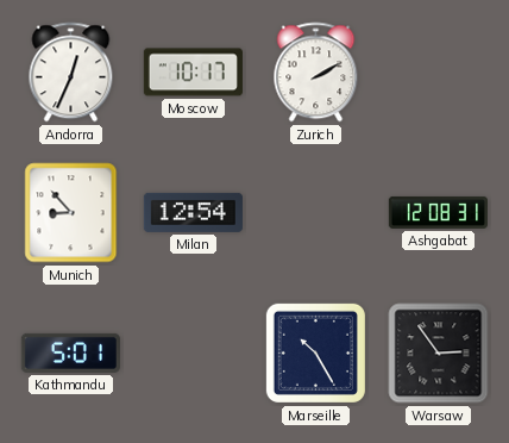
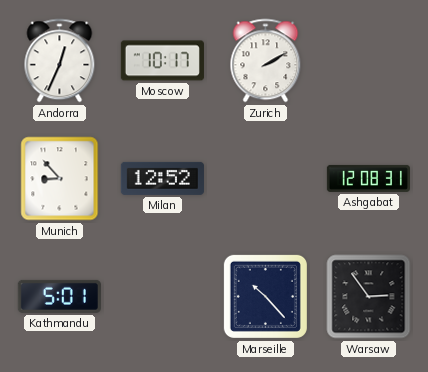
Milan: 12:54 -> 12:52
Marseille: 10:25 -> 10:23
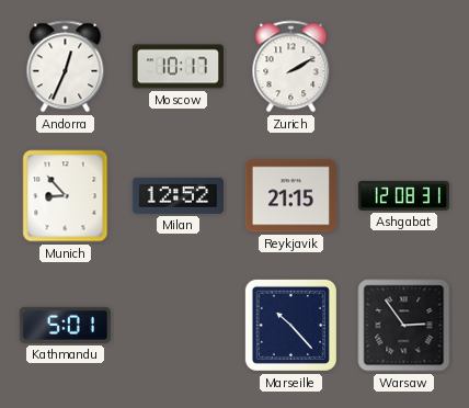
Reykjavik: none -> 21:15
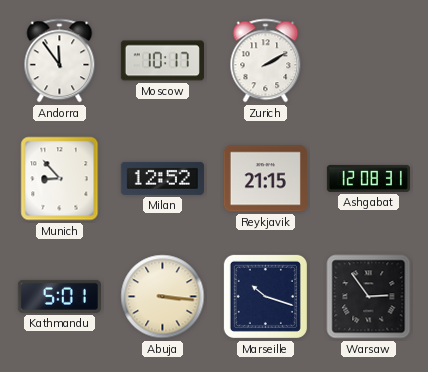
Andorra: 12:34 -> 11:54
Abuja: none -> 3:16
Marseille: 10:23 -> 10:18
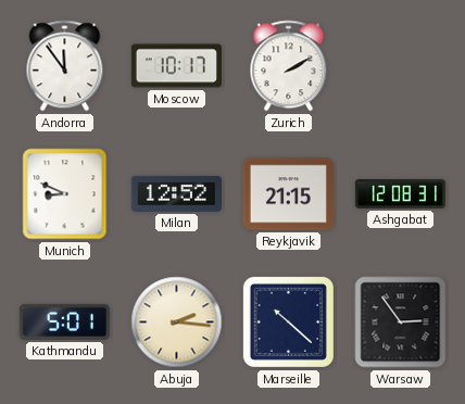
Munich: 8:53 -> 8:49
Abuja: 3:16 -> 2:16
Marseille: 10:18 -> 10:22
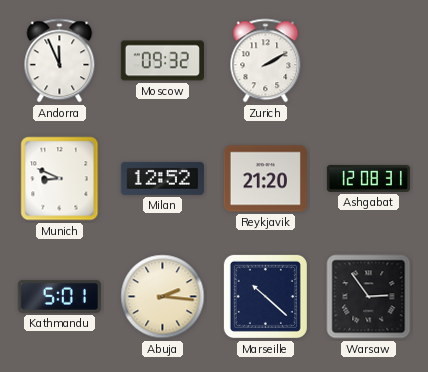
Andorra: 11:54 -> 11:56
Moscow: 10:17 -> 09:32
Reykjavik: 21:15 -> 21:20
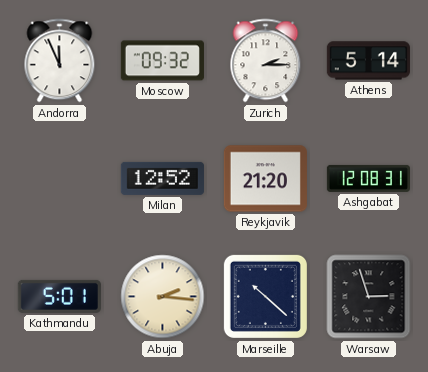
Zurich: 2:10 -> 2:15
Athens: none -> 5:14
Munich: 8:49 -> none
Warsaw: 2:54 -> 2:57
